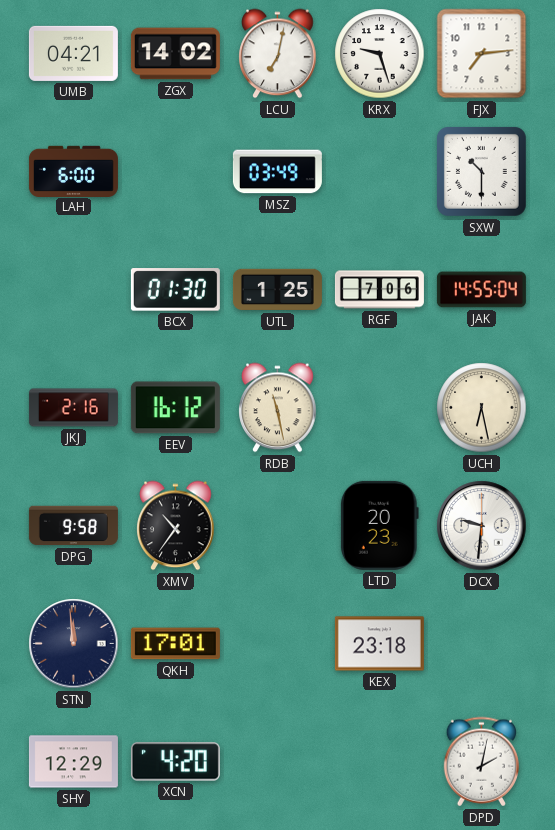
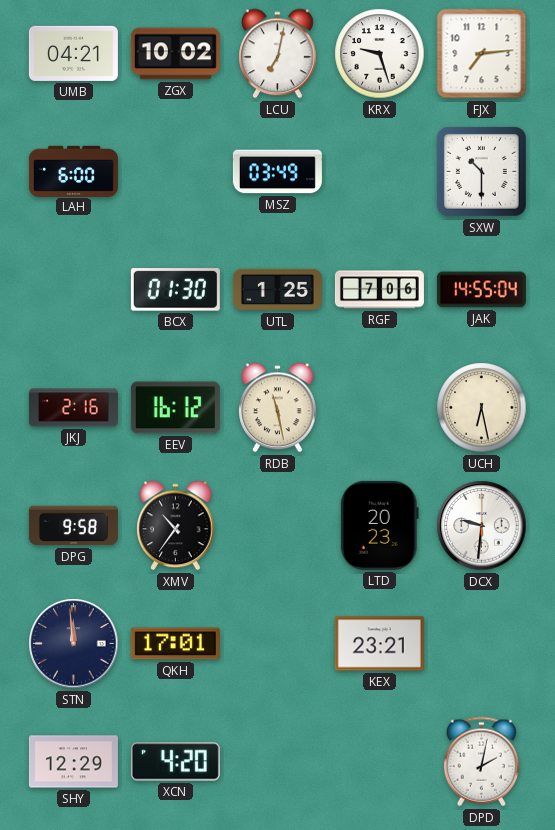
ZGX: 14:02 -> 10:02
KEX: 23:18 -> 23:21
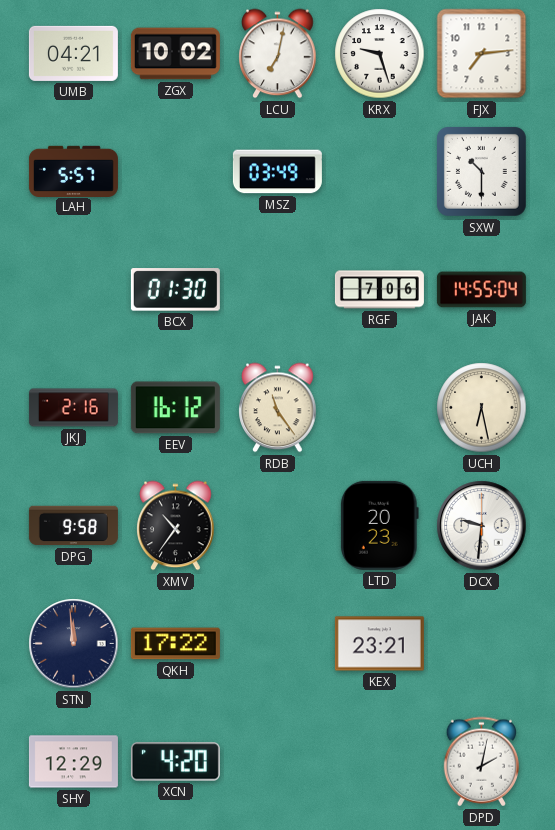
LAH: 6:00 -> 5:57
UTL: 1:25 -> none
RDB: 11:28 -> 11:24
QKH: 17:01 -> 17:22
